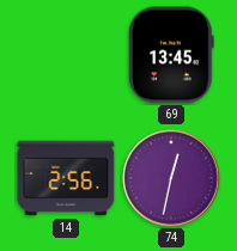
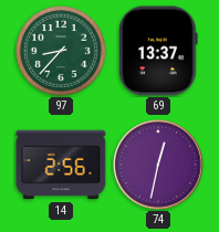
97: none -> 8:37
69: 13:45 -> 13:37
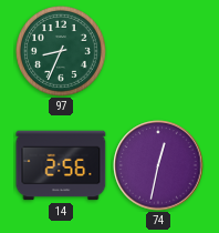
97: 8:37 -> 8:34
69: 13:37 -> none
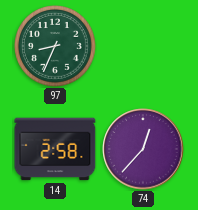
14: 2:56 -> 2:58
74: 12:32 -> 12:37
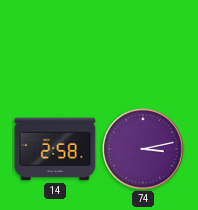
97: 8:34 -> none
74: 12:37 -> 3:13
